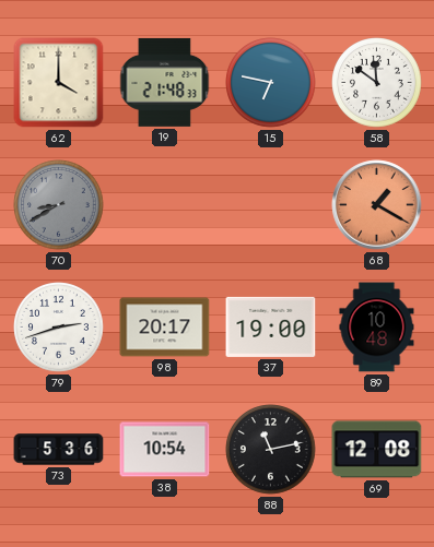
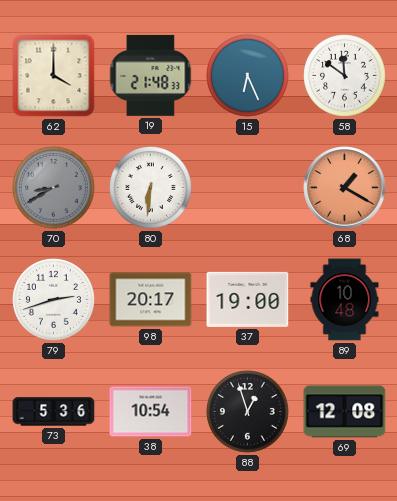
15: 6:47 -> 6:26
80: none -> 6:31
88: 11:13 -> 12:57
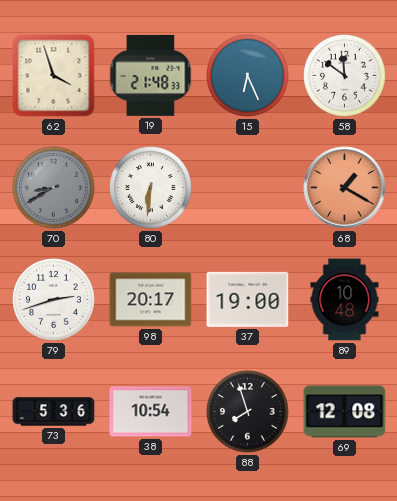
62: 4:00 -> 3:57
88: 12:57 -> 7:57
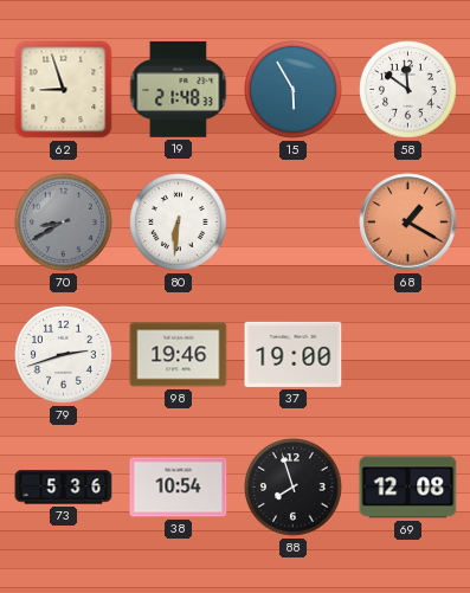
62: 3:57 -> 8:57
15: 6:26 -> 5:55
98: 20:17 -> 19:46
89: 10:48 -> none
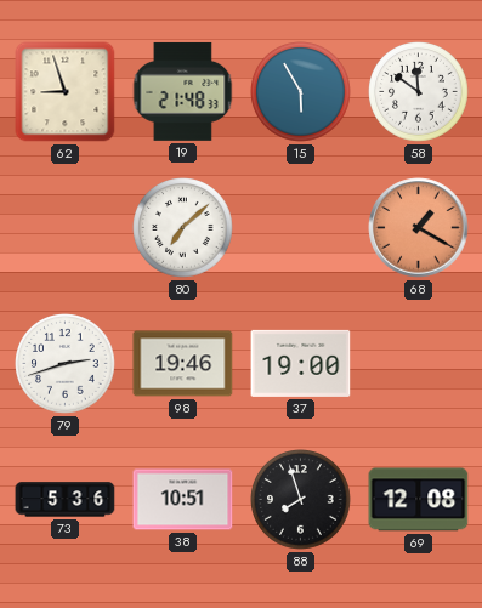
70: 8:40 -> none
80: 6:31 -> 7:08
38: 10:54 -> 10:51
